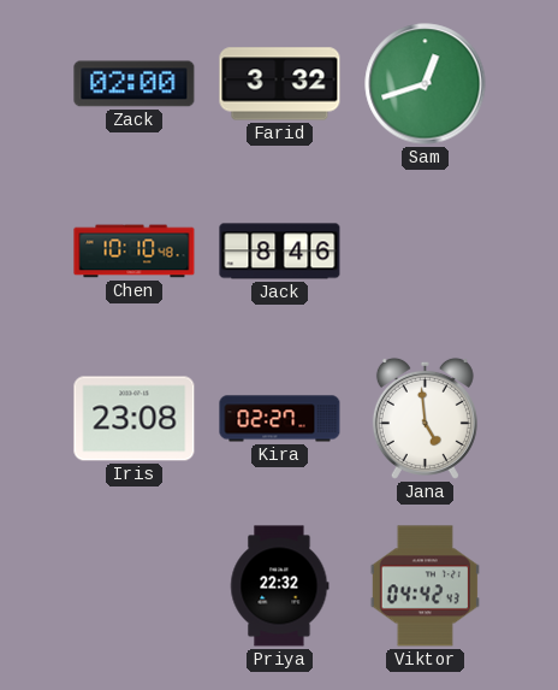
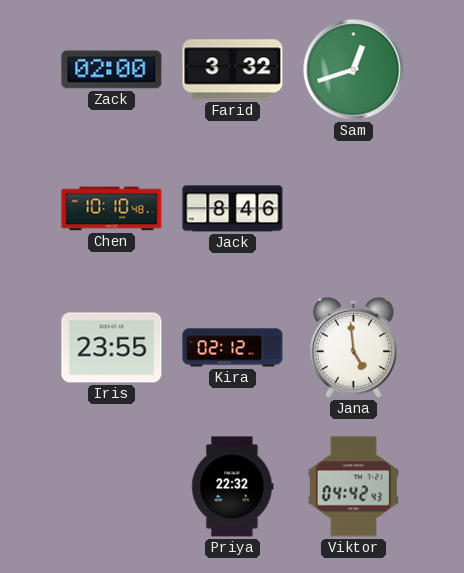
Iris: 23:08 -> 23:55
Kira: 02:27 -> 02:12
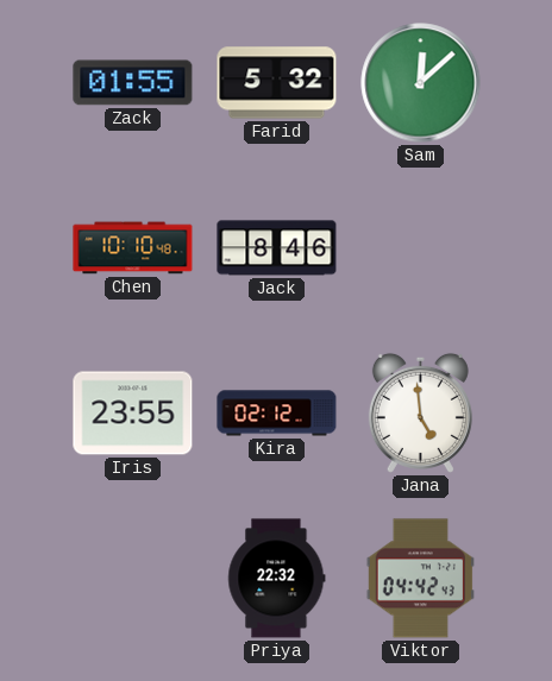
Zack: 02:00 -> 01:55
Farid: 3:32 -> 5:32
Sam: 12:42 -> 12:08
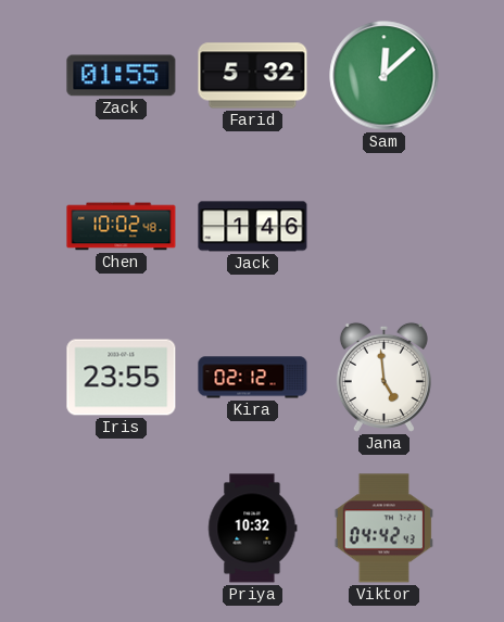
Chen: 10:10 -> 10:02
Jack: 8:46 -> 1:46
Priya: 22:32 -> 10:32
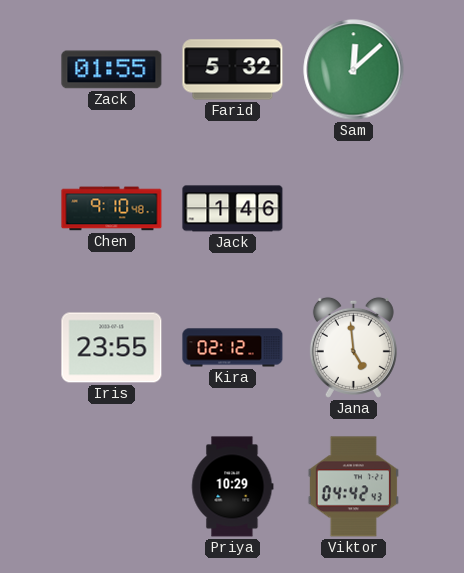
Chen: 10:02 -> 9:10
Priya: 10:32 -> 10:29
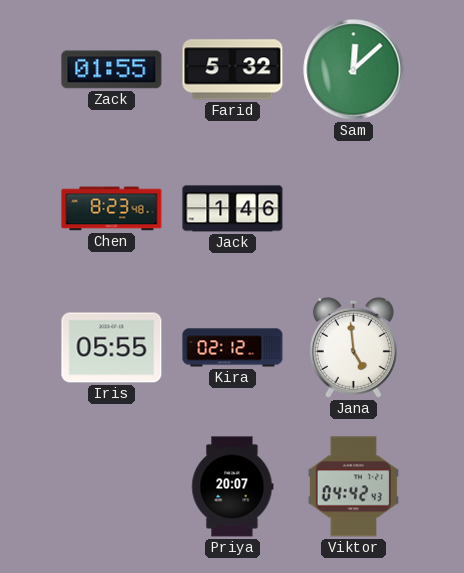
Chen: 9:10 -> 8:23
Iris: 23:55 -> 05:55
Priya: 10:29 -> 20:07
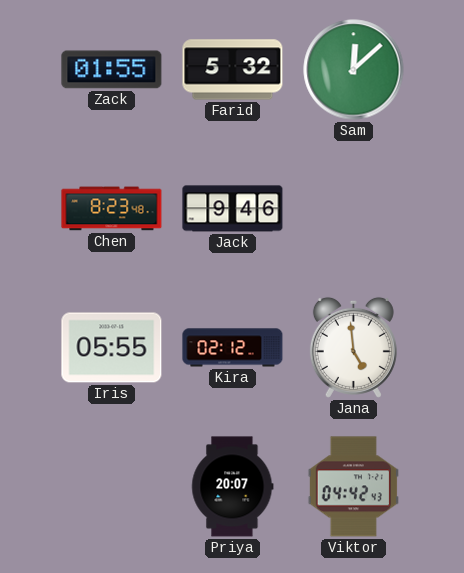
Jack: 1:46 -> 9:46
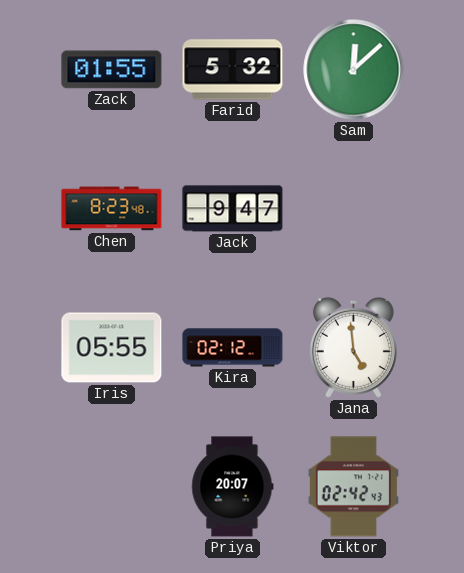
Jack: 9:46 -> 9:47
Viktor: 04:42 -> 02:42
